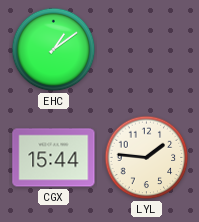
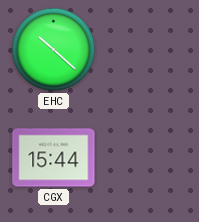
EHC: 1:09 -> 10:22
LYL: 1:46 -> none
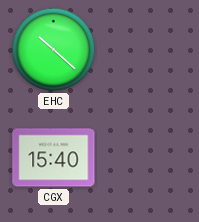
CGX: 15:44 -> 15:40
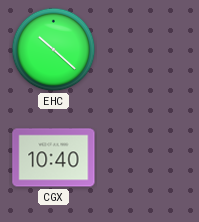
CGX: 15:40 -> 10:40
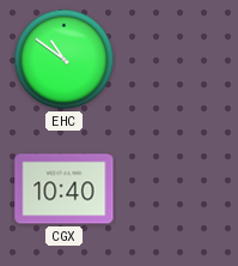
EHC: 10:22 -> 10:51
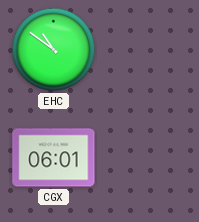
CGX: 10:40 -> 06:01
